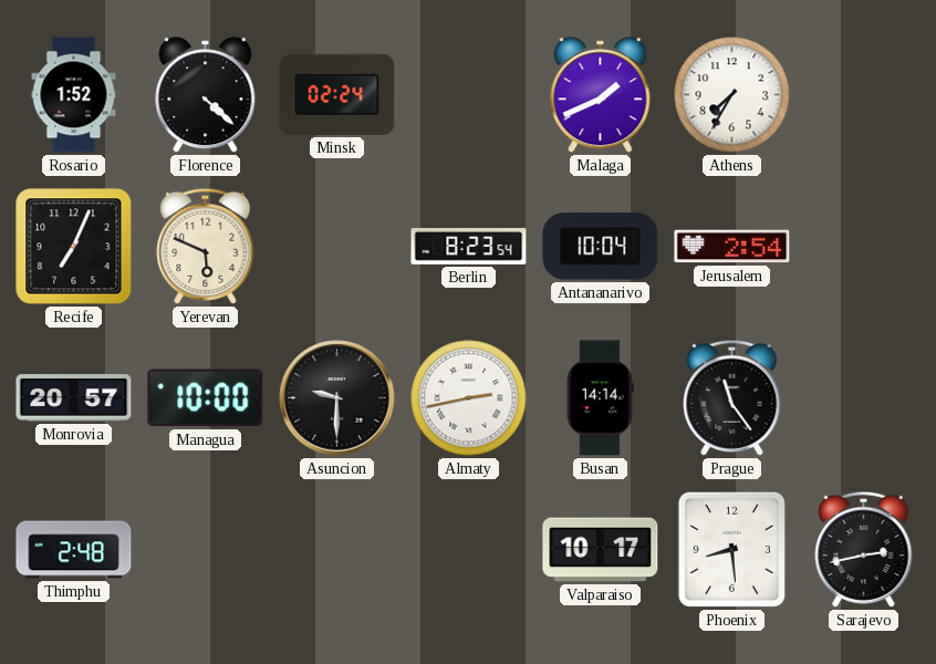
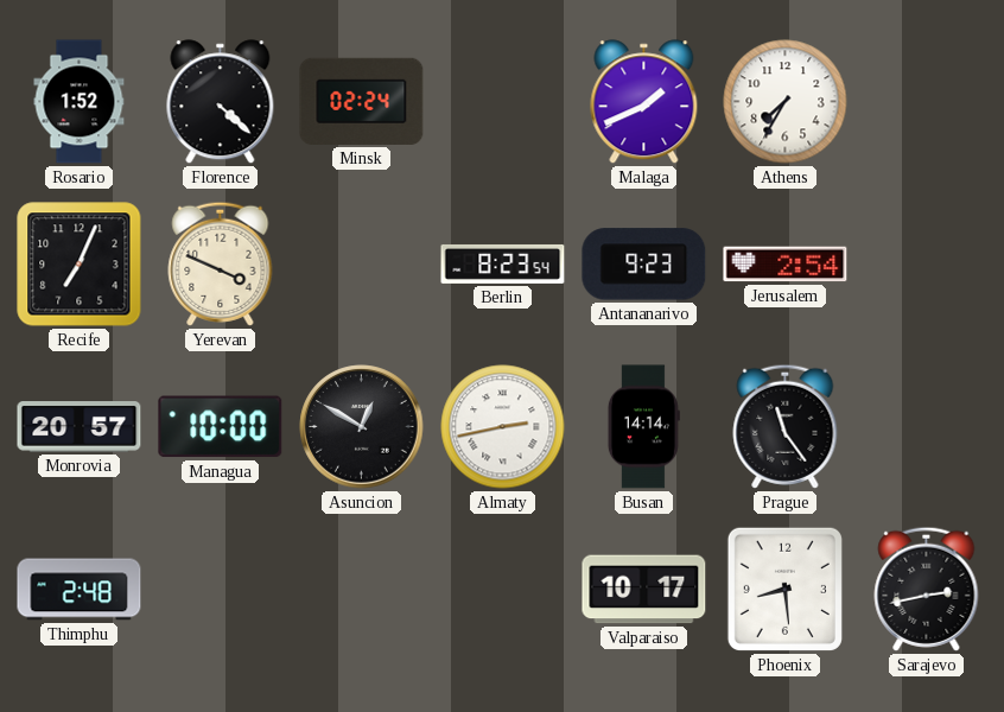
Yerevan: 5:49 -> 3:49
Antananarivo: 10:04 -> 9:23
Asuncion: 9:30 -> 12:50
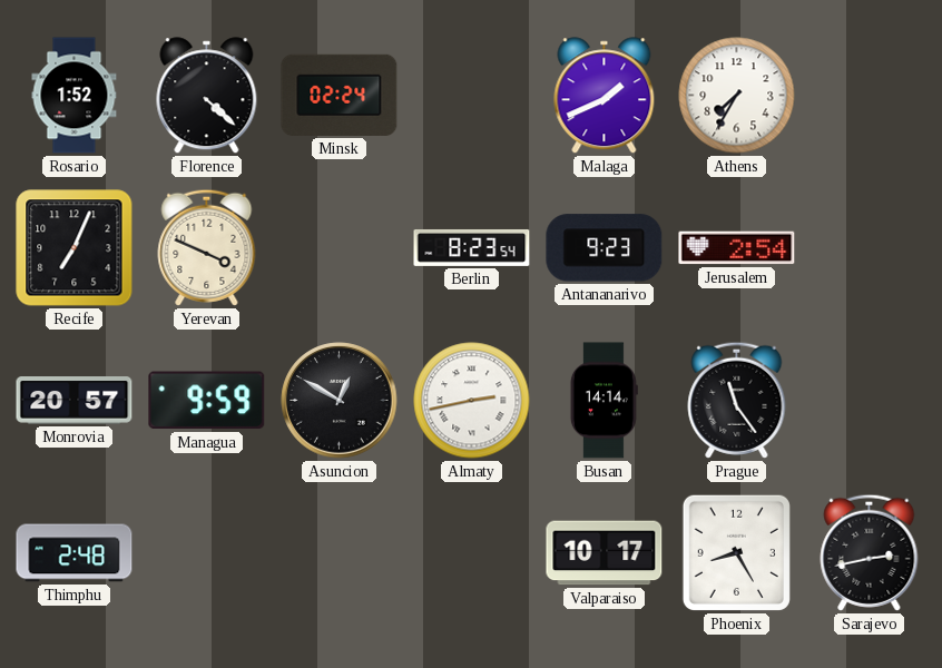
Managua: 10:00 -> 9:59
Phoenix: 8:29 -> 8:25
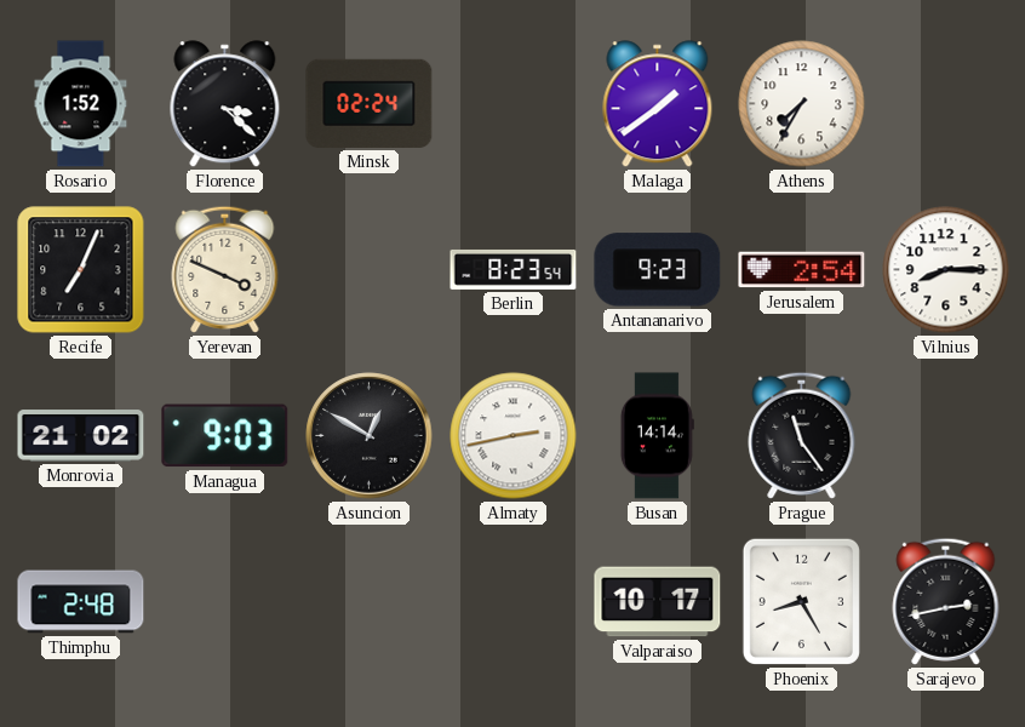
Florence: 4:22 -> 3:22
Malaga: 1:41 -> 1:39
Vilnius: none -> 8:15
Monrovia: 20:57 -> 21:02
Managua: 9:59 -> 9:03
